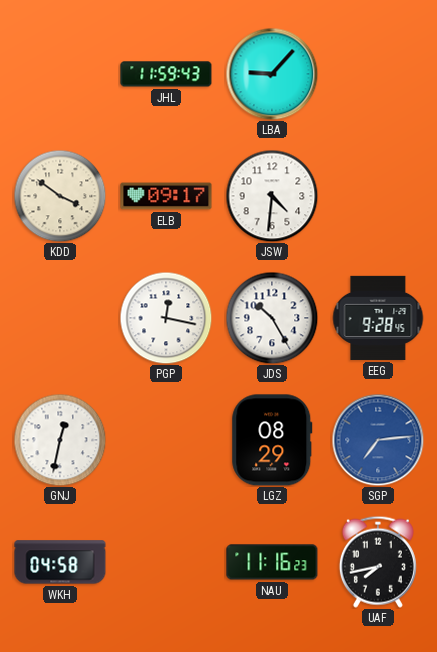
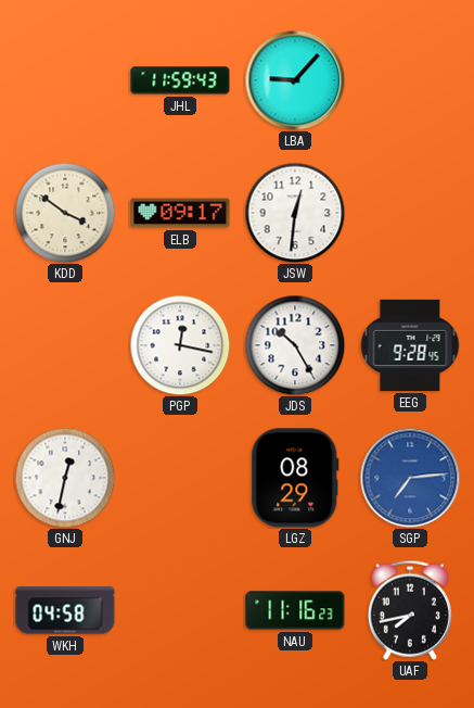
JSW: 4:31 -> 12:31
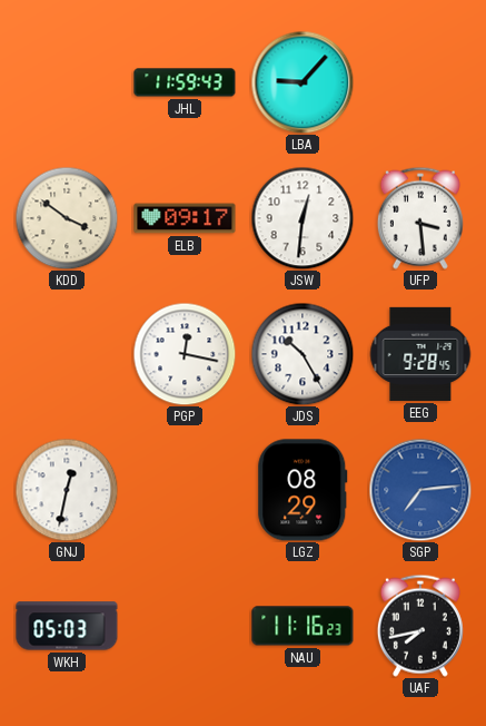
UFP: none -> 3:29
WKH: 04:58 -> 05:03
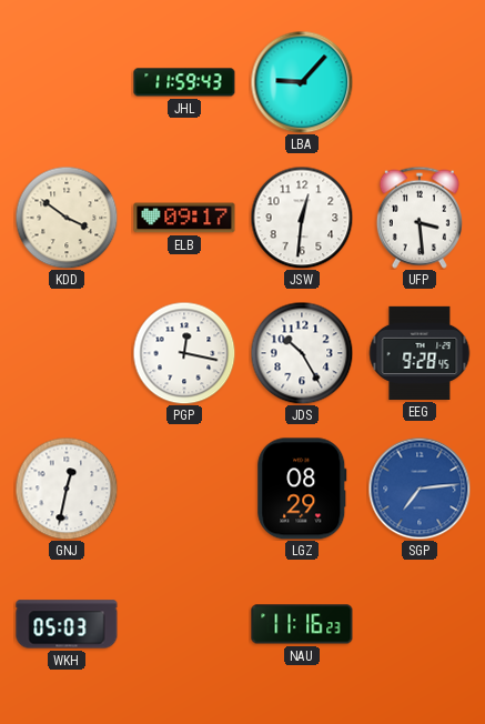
UAF: 7:43 -> none
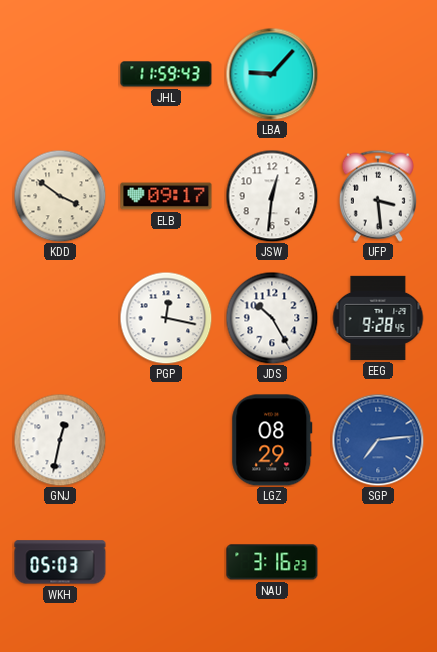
NAU: 11:16 -> 3:16
